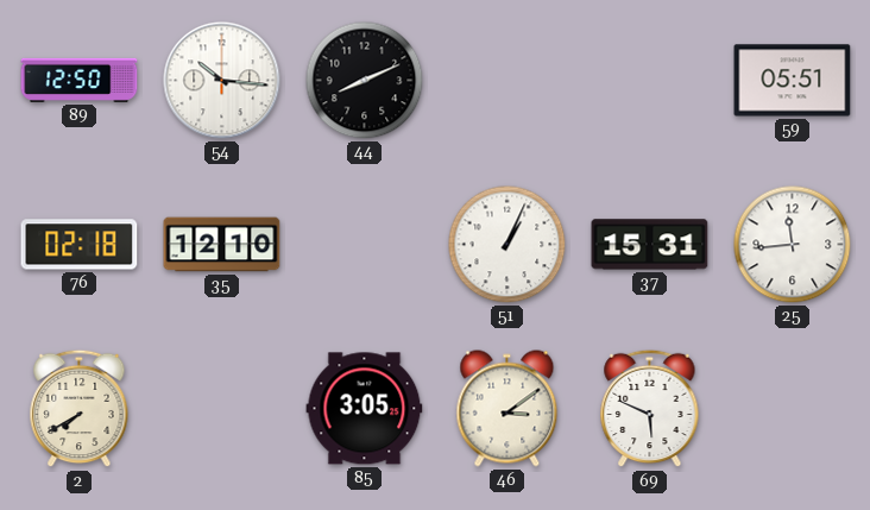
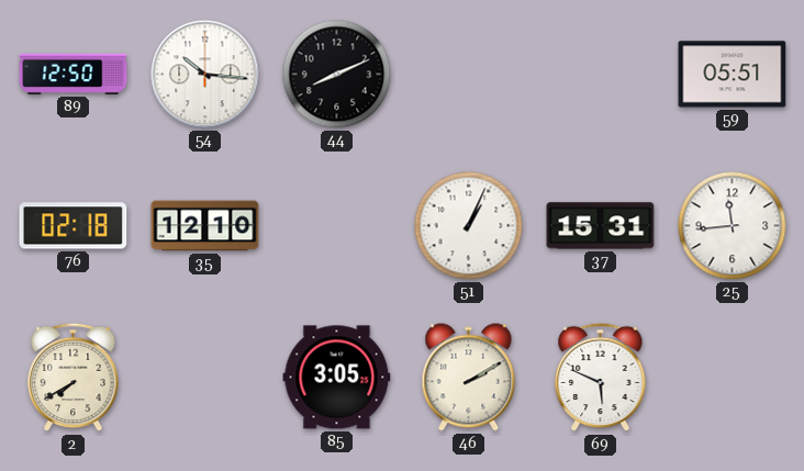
46: 3:09 -> 2:10
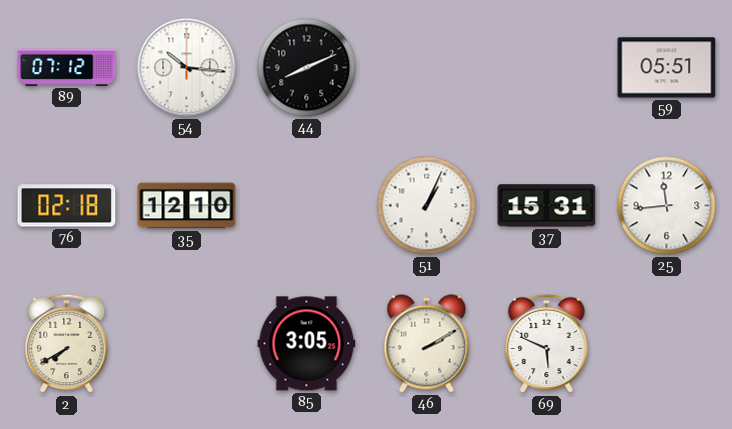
89: 12:50 -> 07:12
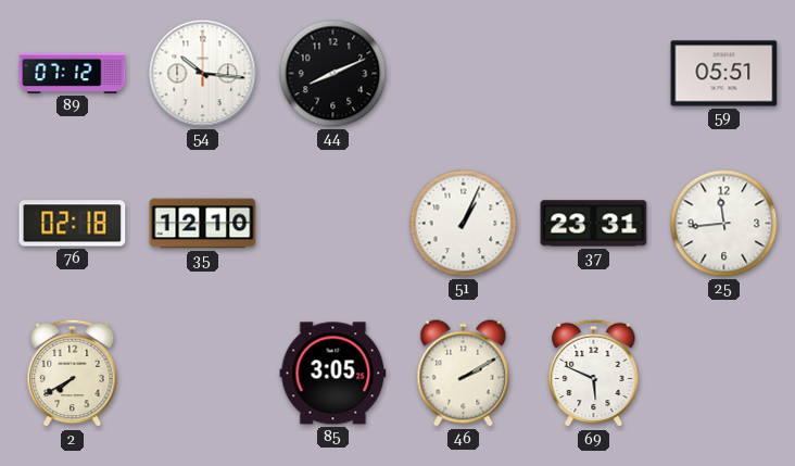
37: 15:31 -> 23:31
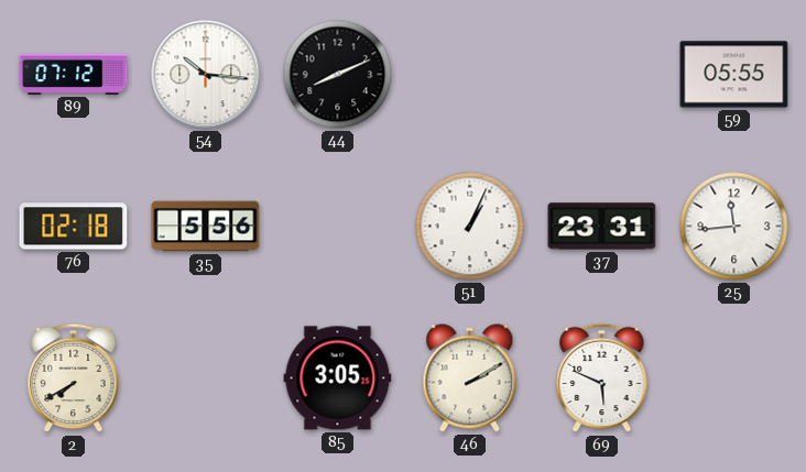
59: 05:51 -> 05:55
35: 12:10 -> 5:56
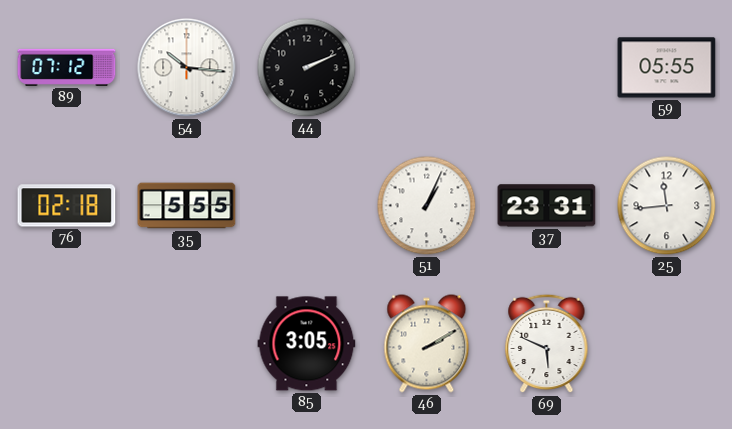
44: 8:11 -> 2:11
35: 5:56 -> 5:55
2: 7:40 -> none
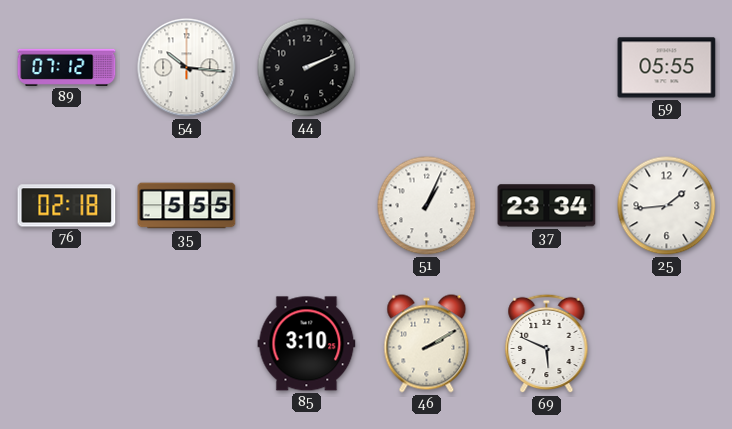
37: 23:31 -> 23:34
25: 11:44 -> 1:44
85: 3:05 -> 3:10
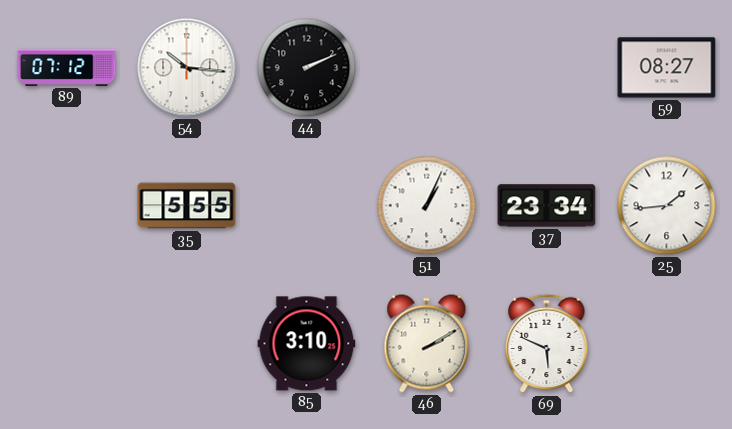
59: 05:55 -> 08:27
76: 02:18 -> none
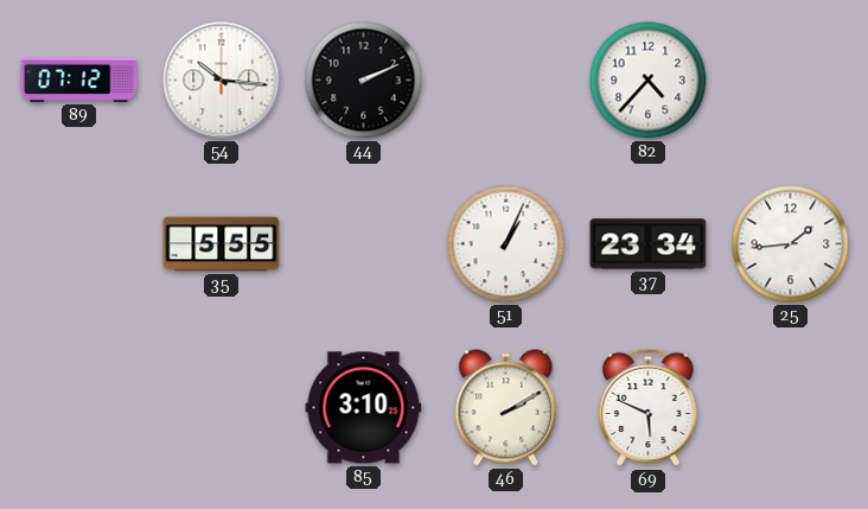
82: none -> 4:37
59: 08:27 -> none
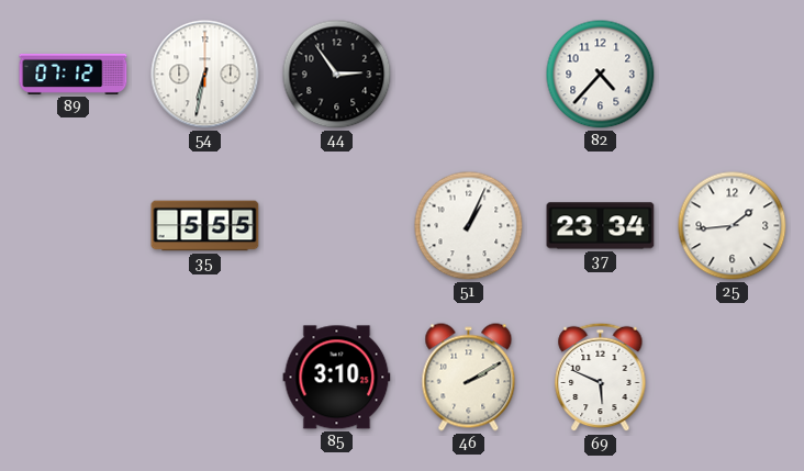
54: 10:16 -> 6:32
44: 2:11 -> 2:54
